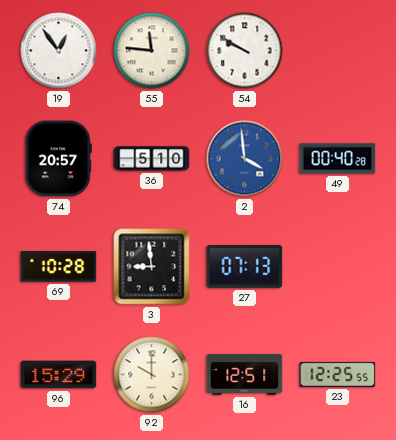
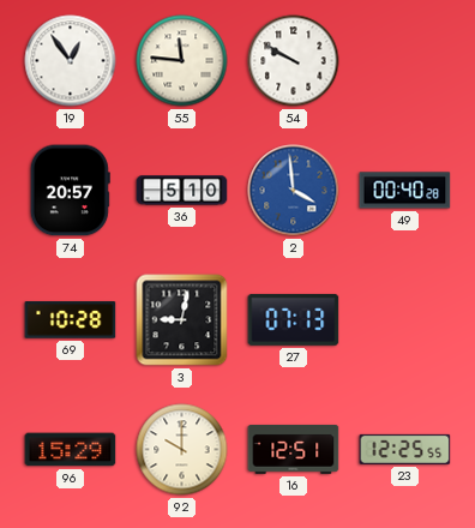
3: 8:59 -> 9:02
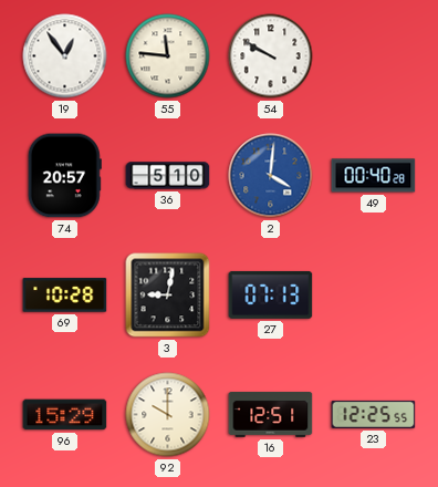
2: 3:59 -> 4:01
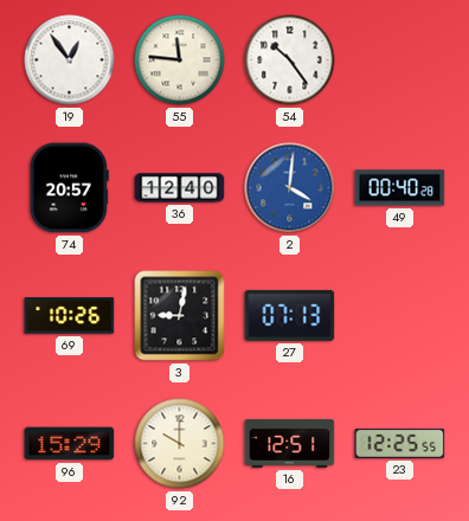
54: 9:50 -> 10:24
36: 5:10 -> 12:40
69: 10:28 -> 10:26
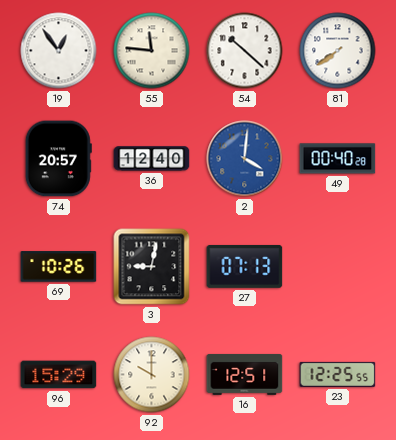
54: 10:24 -> 10:22
81: none -> 7:39
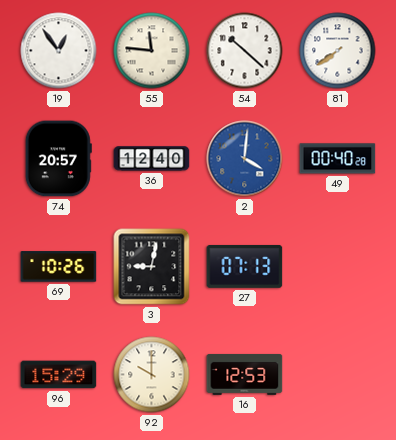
16: 12:51 -> 12:53
23: 12:25 -> none
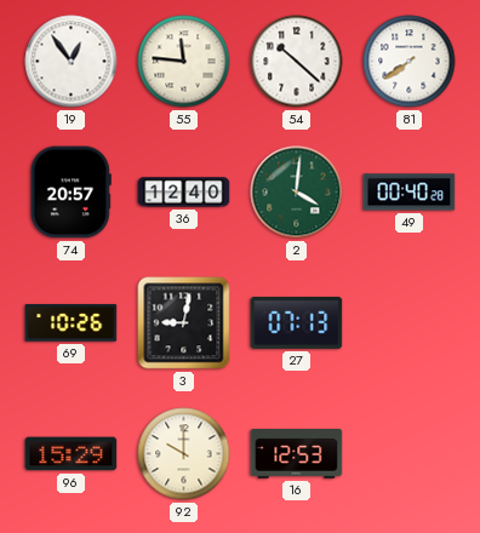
2 dial: blue -> green
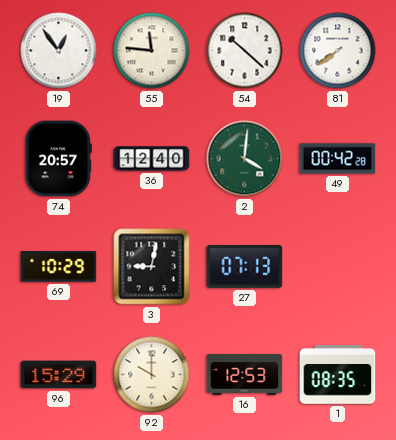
49: 00:40 -> 00:42
69: 10:26 -> 10:29
1: none -> 08:35
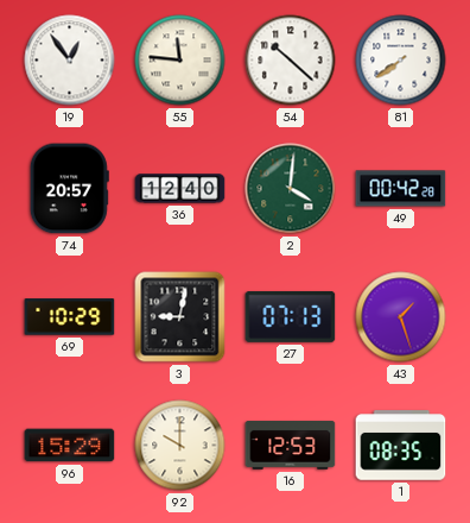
43: none -> 1:27
